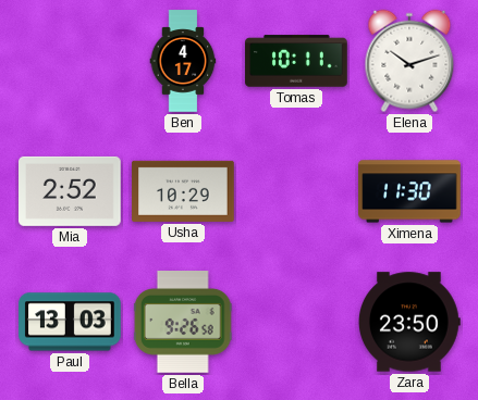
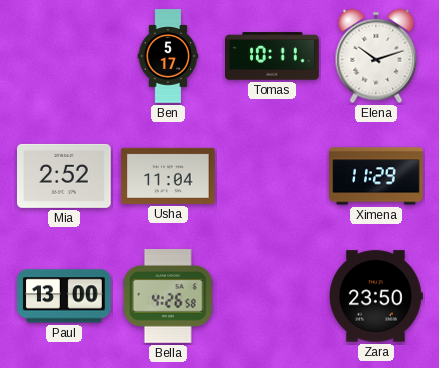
Ben: 4:17 -> 5:17
Usha: 10:29 -> 11:04
Ximena: 11:30 -> 11:29
Paul: 13:03 -> 13:00
Bella: 9:26 -> 4:26
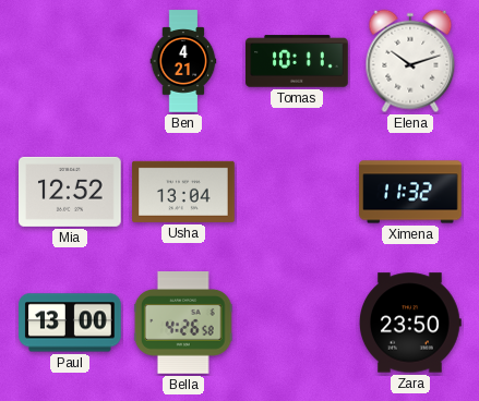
Ben: 5:17 -> 4:21
Mia: 2:52 -> 12:52
Usha: 11:04 -> 13:04
Ximena: 11:29 -> 11:32
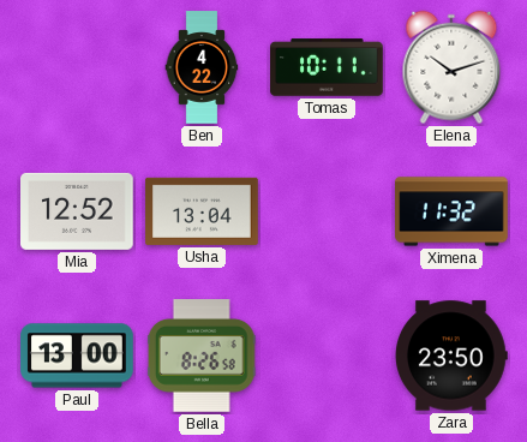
Ben: 4:21 -> 4:22
Bella: 4:26 -> 8:26
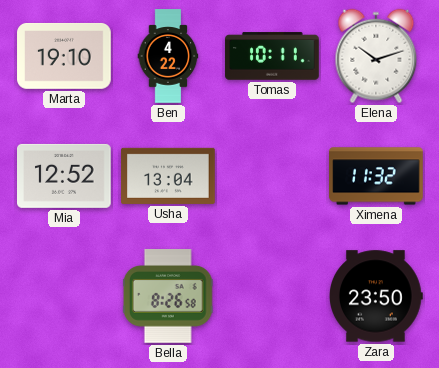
Marta: none -> 19:10
Paul: 13:00 -> none
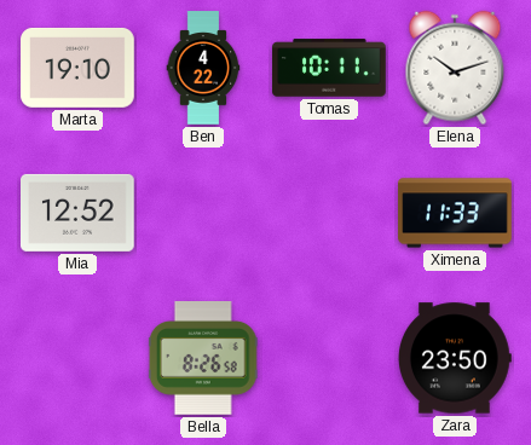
Usha: 13:04 -> none
Ximena: 11:32 -> 11:33
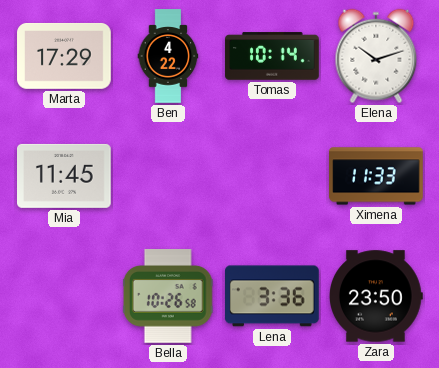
Marta: 19:10 -> 17:29
Tomas: 10:11 -> 10:14
Mia: 12:52 -> 11:45
Bella: 8:26 -> 10:26
Lena: none -> 3:36
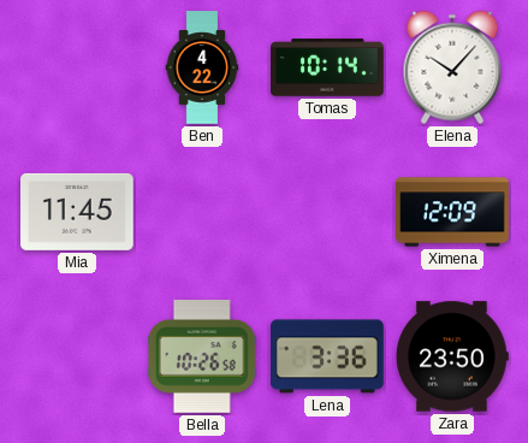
Marta: 17:29 -> none
Elena: 10:12 -> 10:07
Ximena: 11:33 -> 12:09
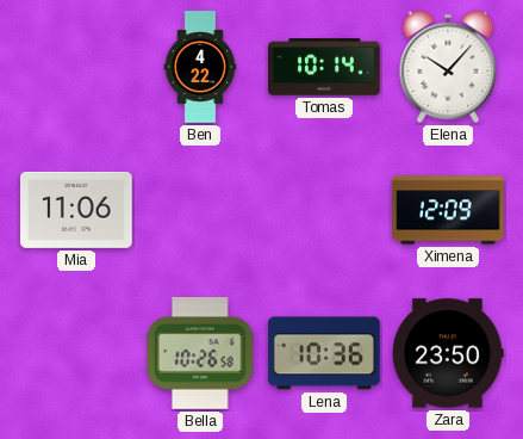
Mia: 11:45 -> 11:06
Lena: 3:36 -> 10:36
